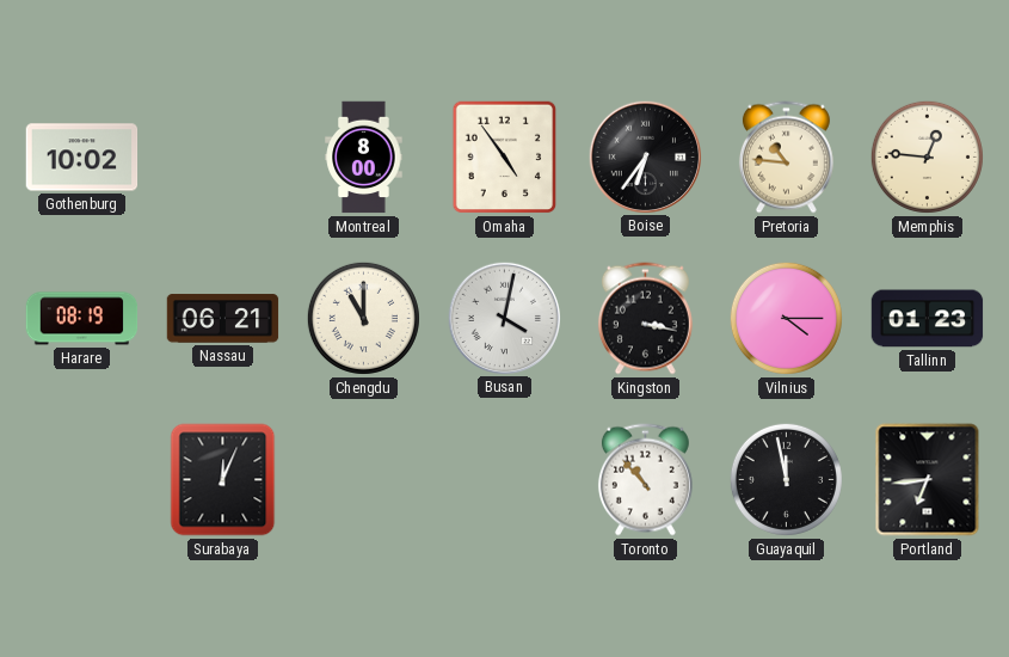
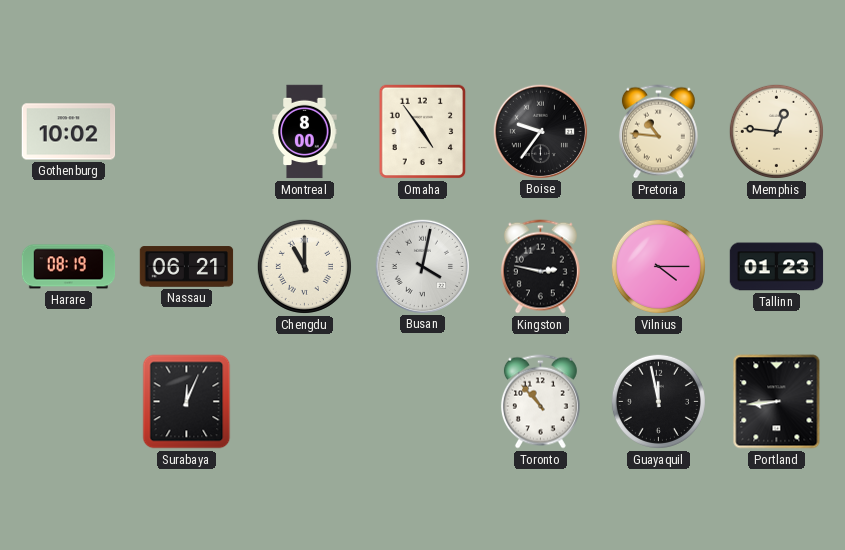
Boise: 6:36 -> 9:36
Kingston: 3:17 -> 2:47
Portland: 6:44 -> 8:44
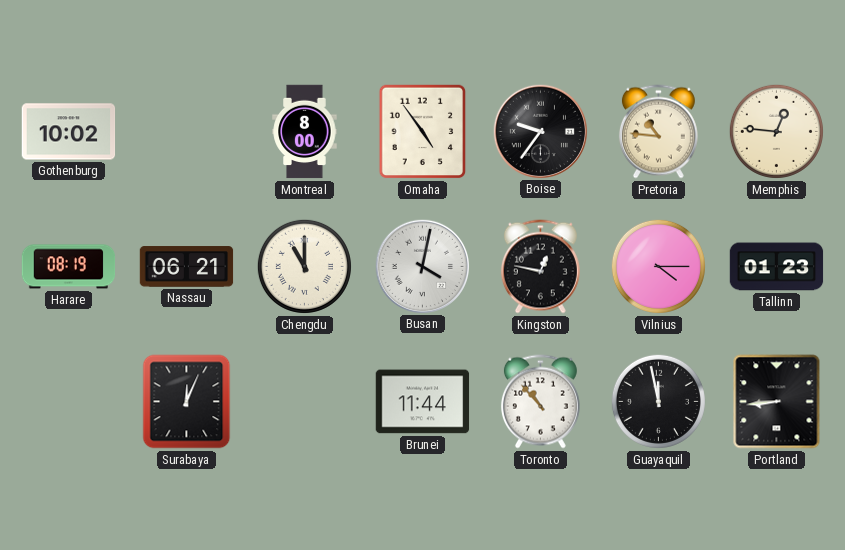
Kingston: 2:47 -> 12:47
Brunei: none -> 11:44
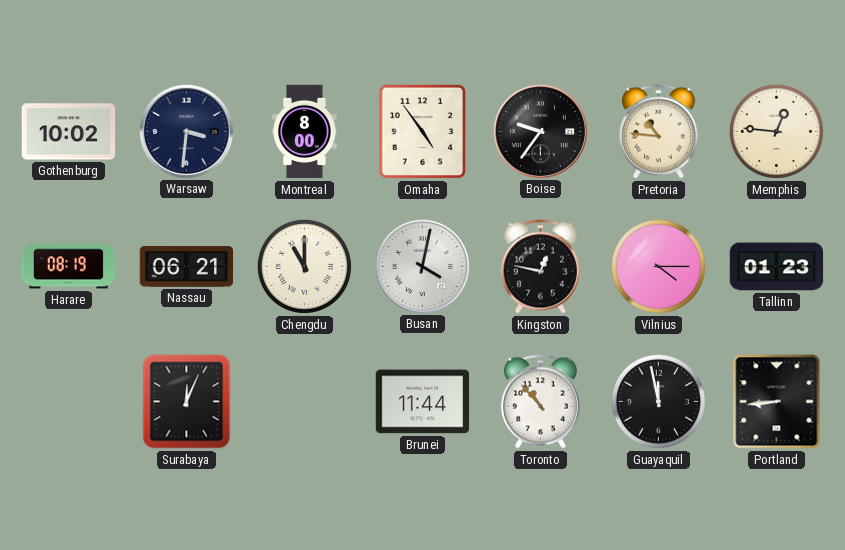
Warsaw: none -> 3:31
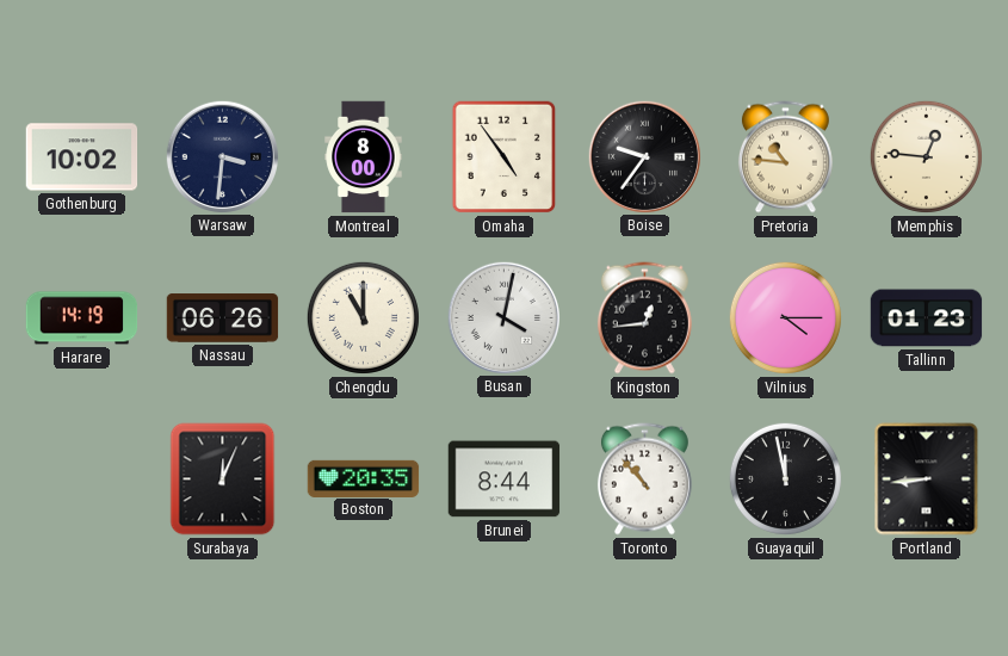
Harare: 08:19 -> 14:19
Nassau: 06:21 -> 06:26
Kingston: 12:47 -> 12:44
Boston: none -> 20:35
Brunei: 11:44 -> 8:44
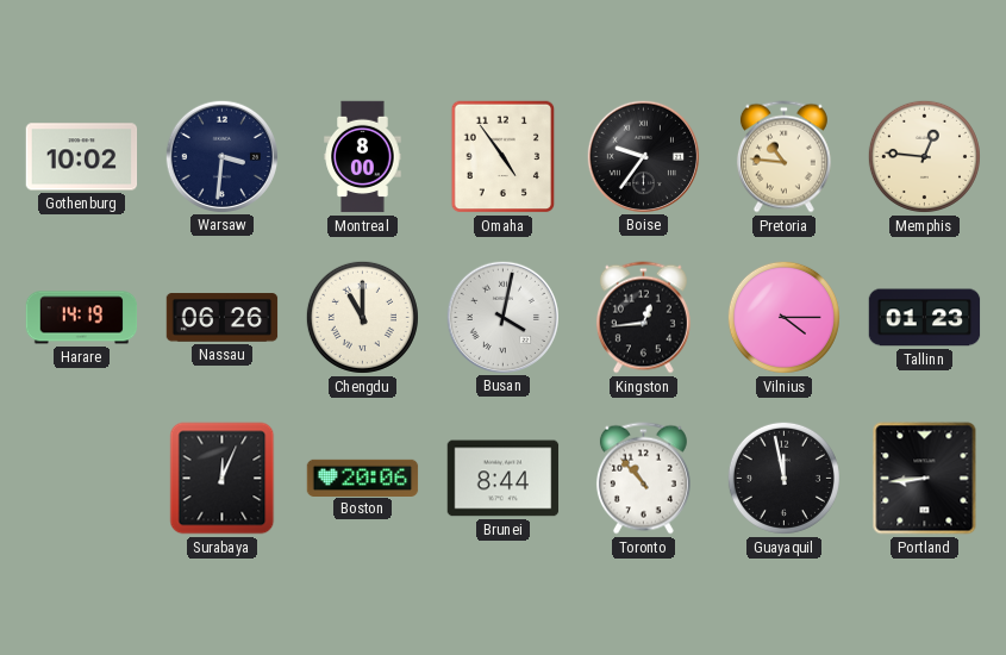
Boston: 20:35 -> 20:06
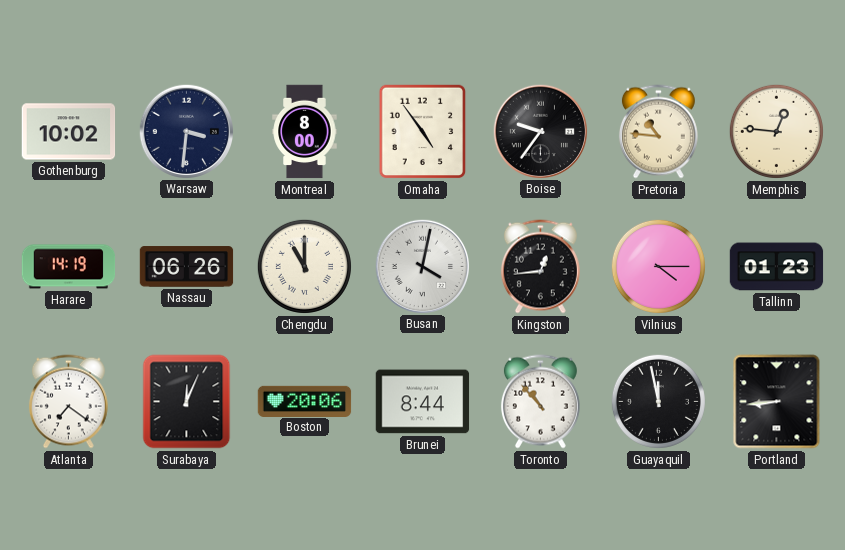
Atlanta: none -> 7:21
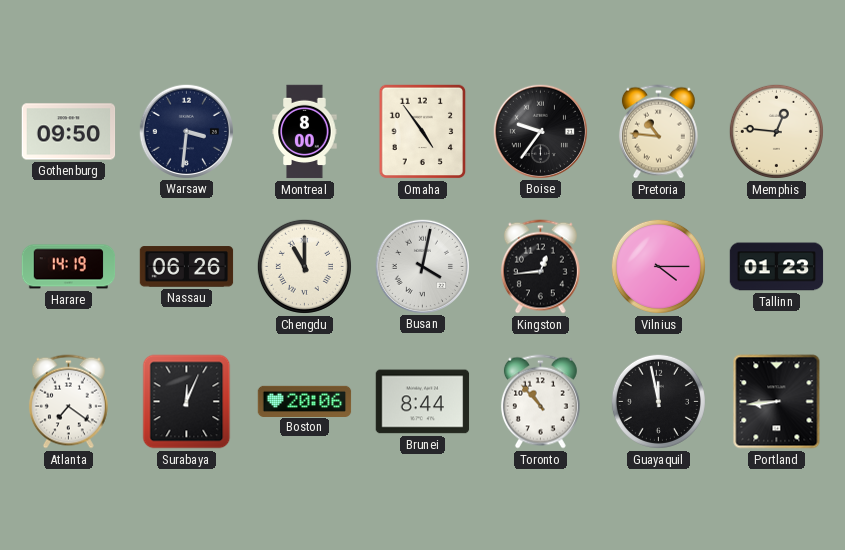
Gothenburg: 10:02 -> 09:50
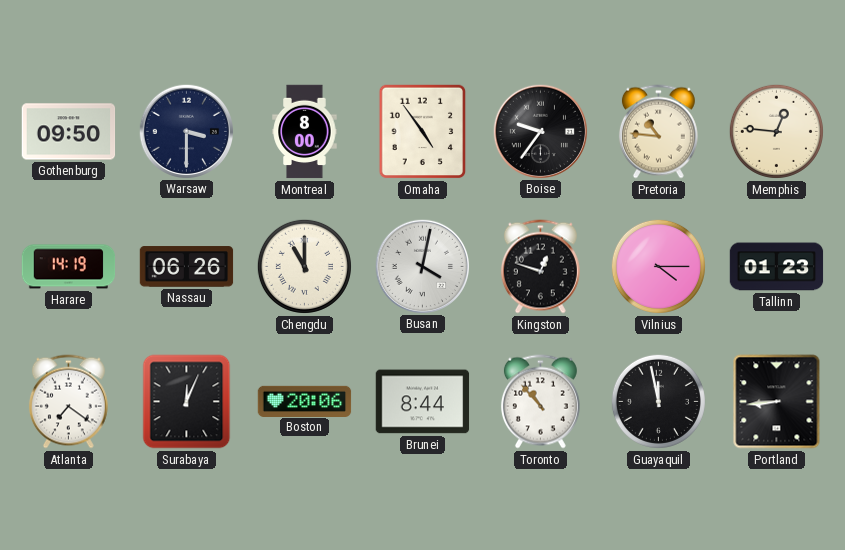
Warsaw: 3:31 -> 3:30
Kingston: 12:44 -> 12:48
